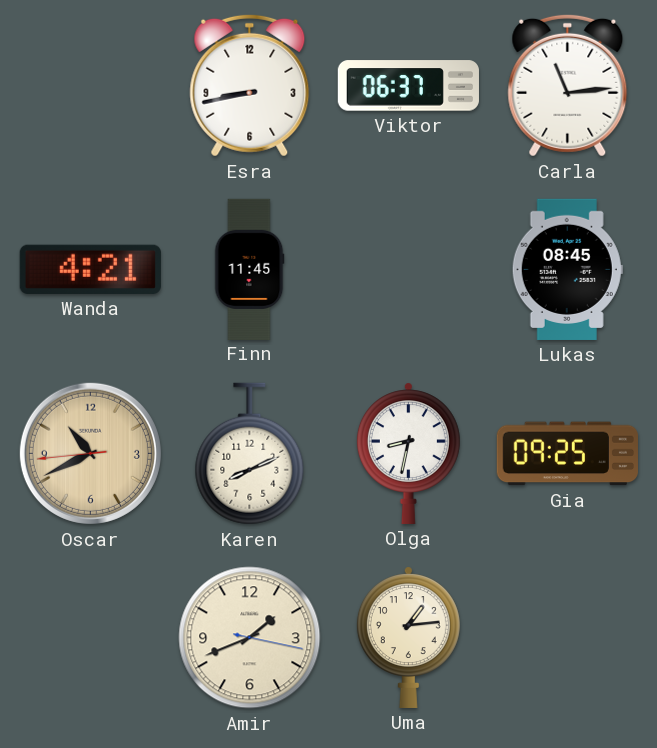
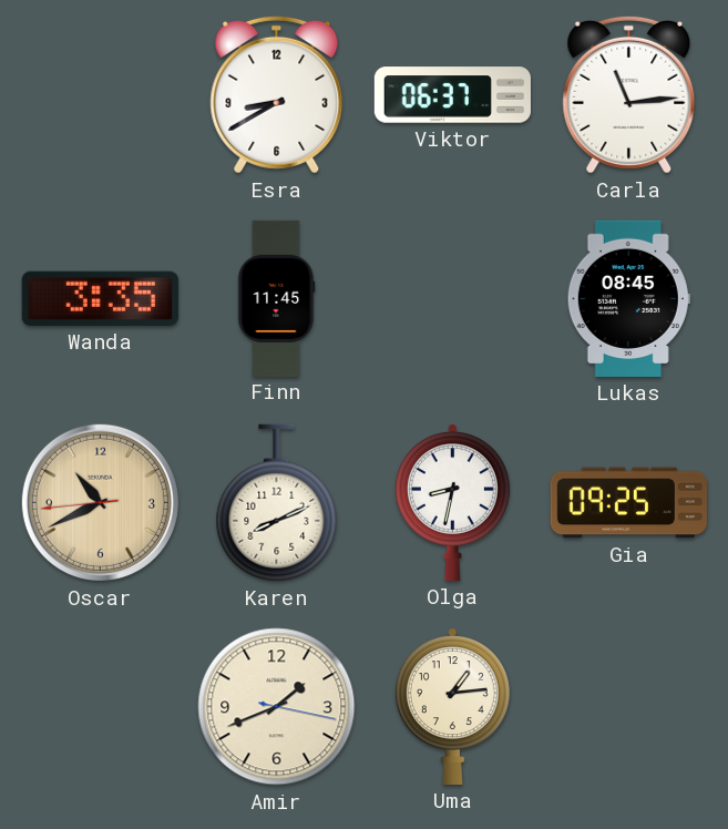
Esra: 8:43 -> 8:40
Wanda: 4:21 -> 3:35
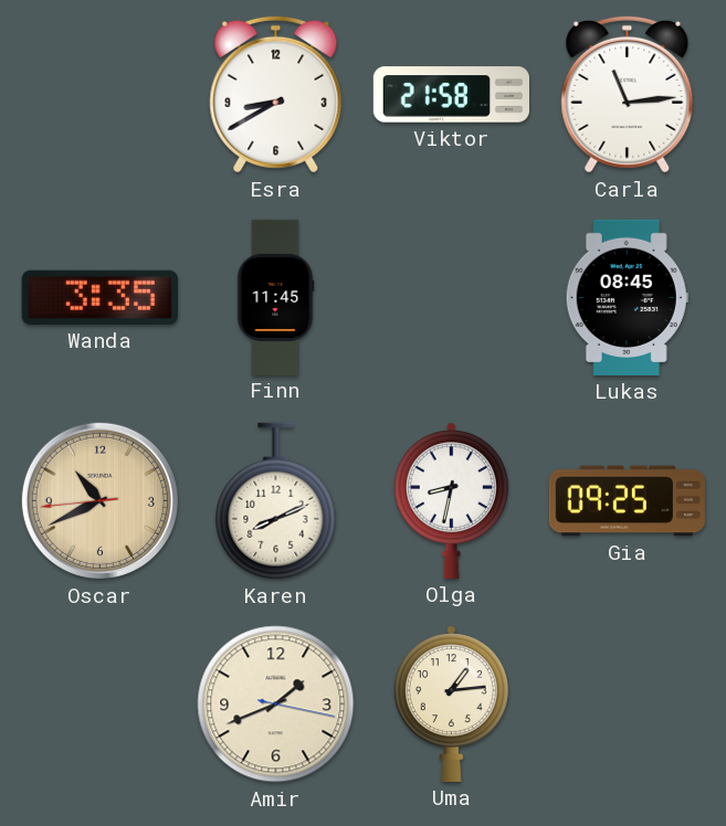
Viktor: 06:37 -> 21:58
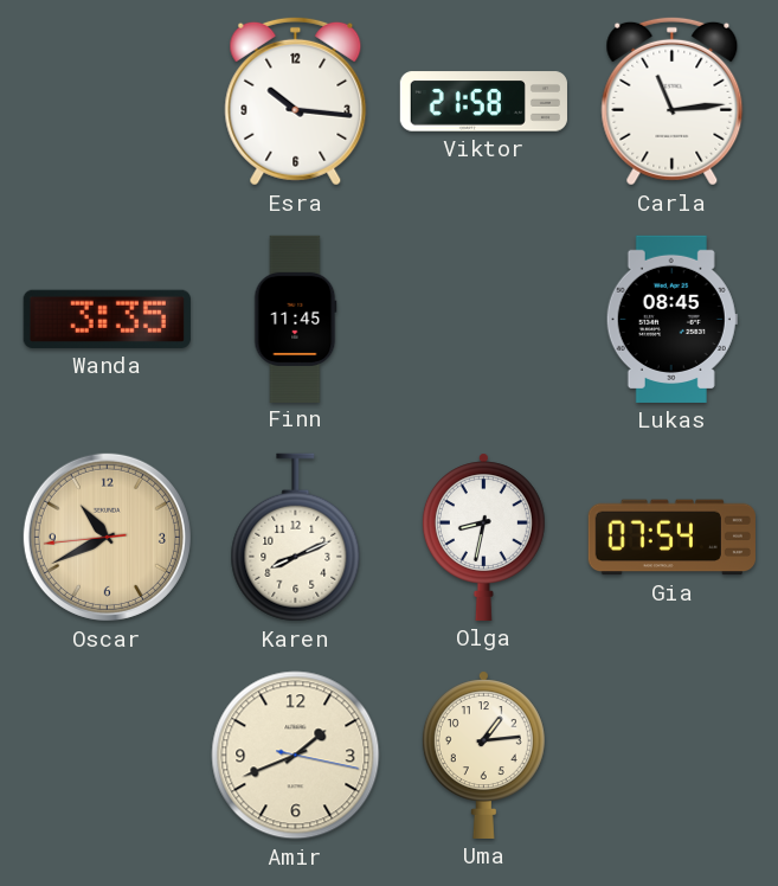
Esra: 8:40 -> 10:16
Gia: 09:25 -> 07:54
